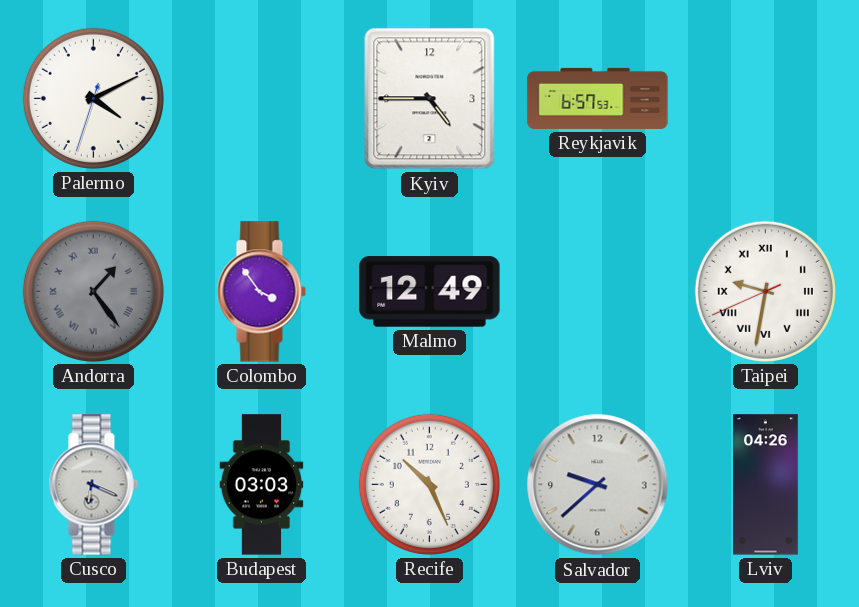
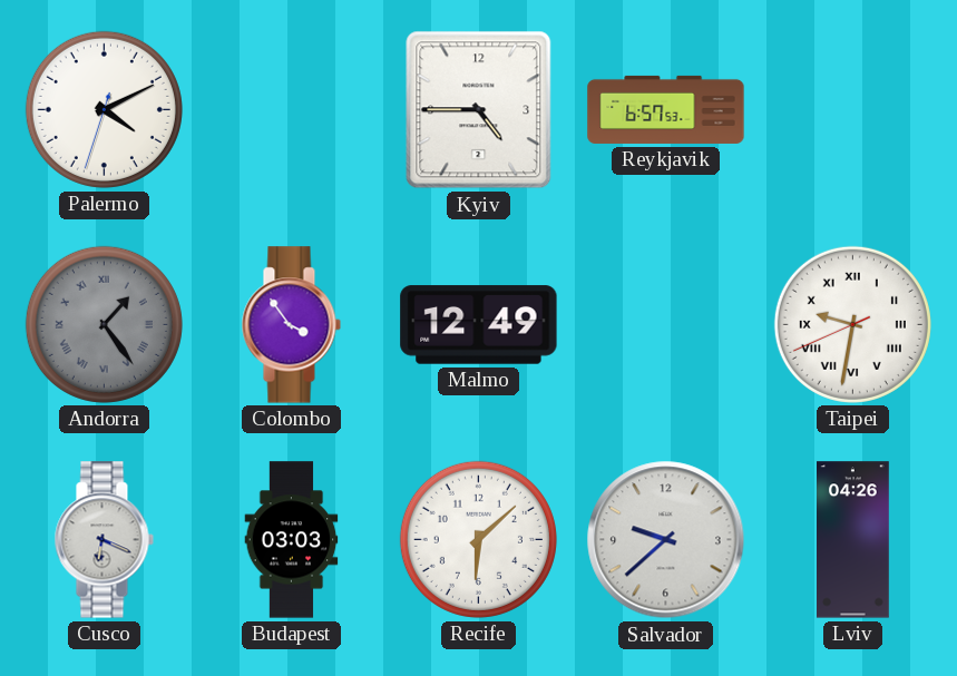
Recife: 10:26 -> 6:08
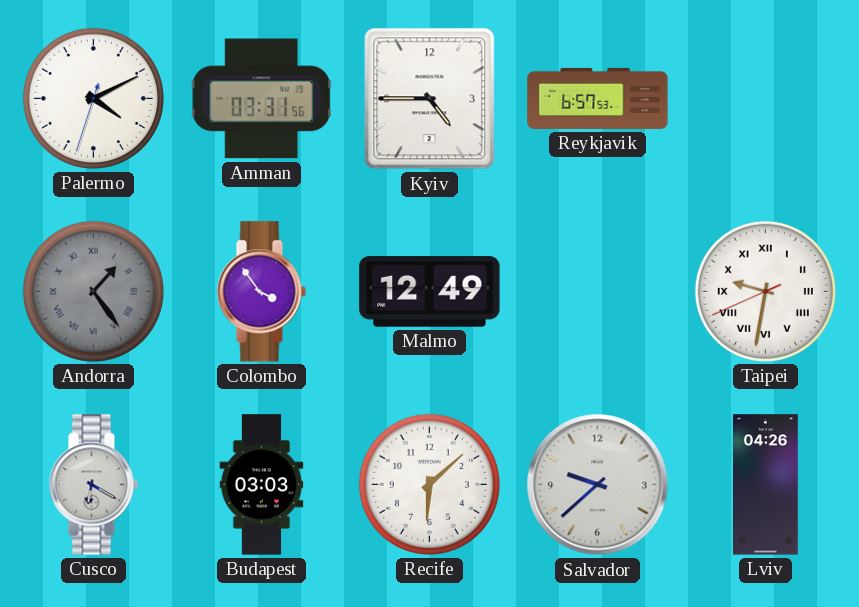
Amman: none -> 03:31
Cusco: 6:19 -> 6:20
